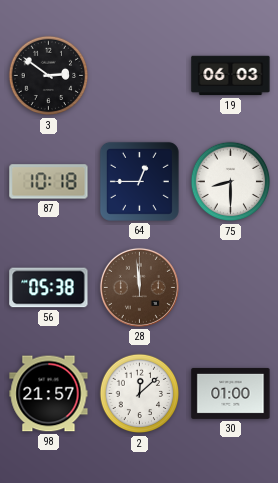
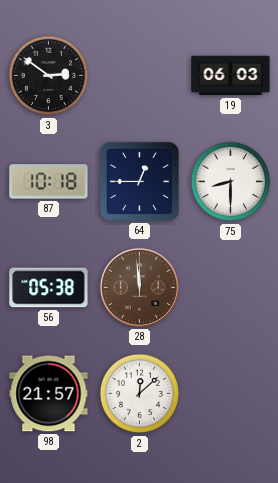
30: 01:00 -> none
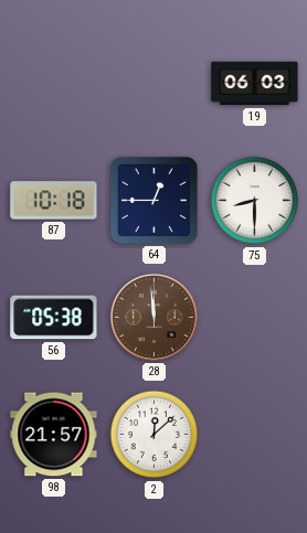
3: 2:51 -> none
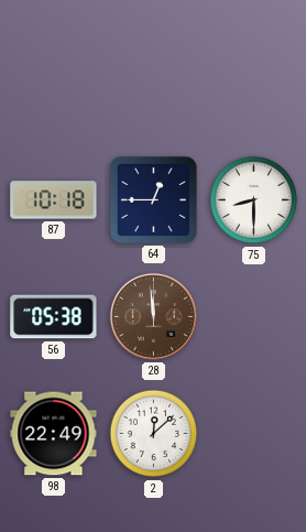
19: 06:03 -> none
98: 21:57 -> 22:49
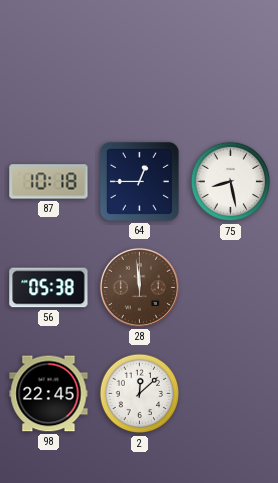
75: 8:30 -> 8:28
98: 22:49 -> 22:45
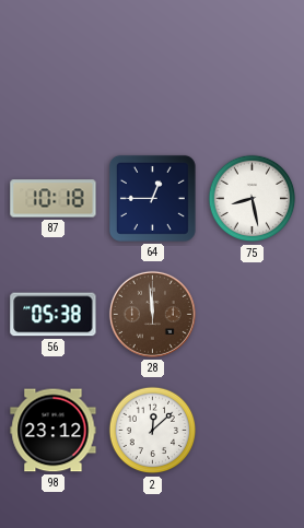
98: 22:45 -> 23:12
